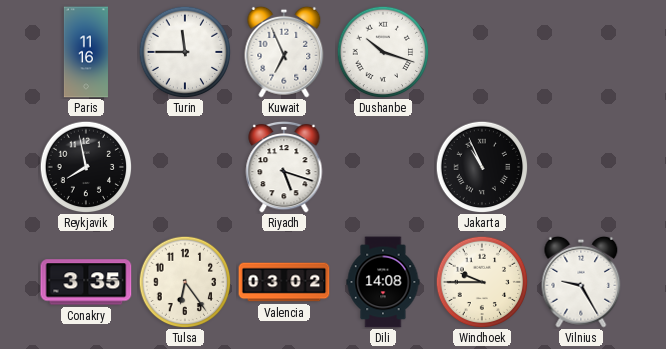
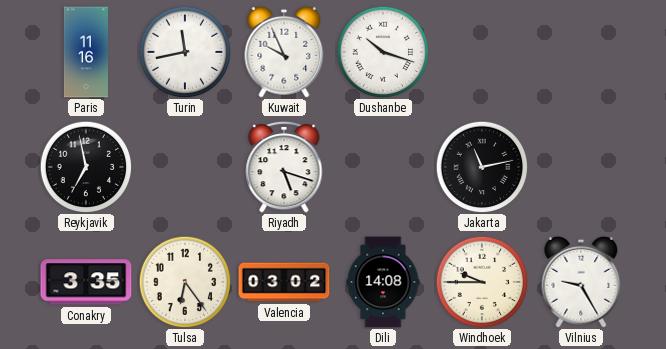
Turin: 11:45 -> 11:43
Kuwait: 6:56 -> 9:56
Reykjavik: 7:58 -> 6:58
Jakarta: 10:56 -> 11:13
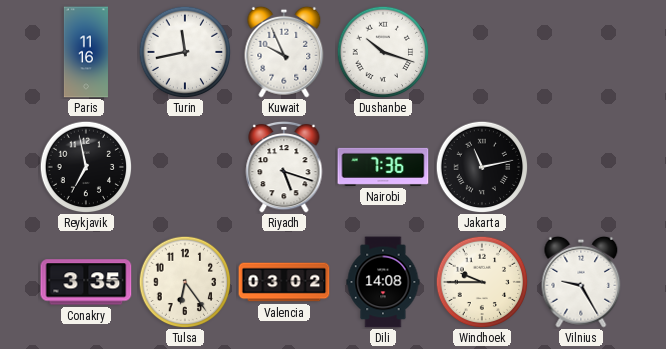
Nairobi: none -> 7:36
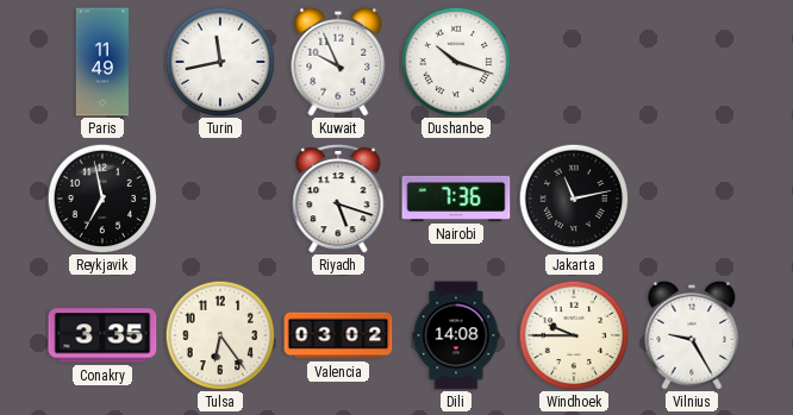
Paris: 11:16 -> 11:49
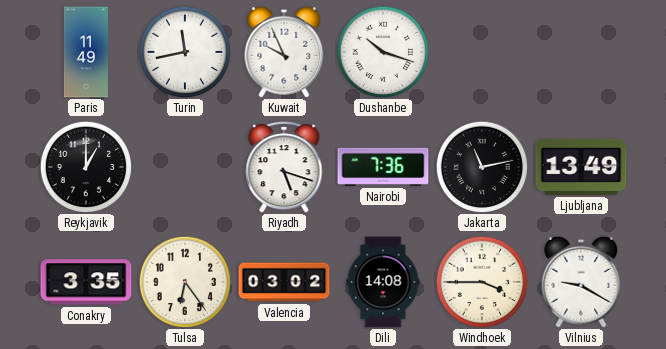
Reykjavik: 6:58 -> 1:00
Ljubljana: none -> 13:49
Windhoek: 9:45 -> 3:45
Vilnius: 9:25 -> 9:20
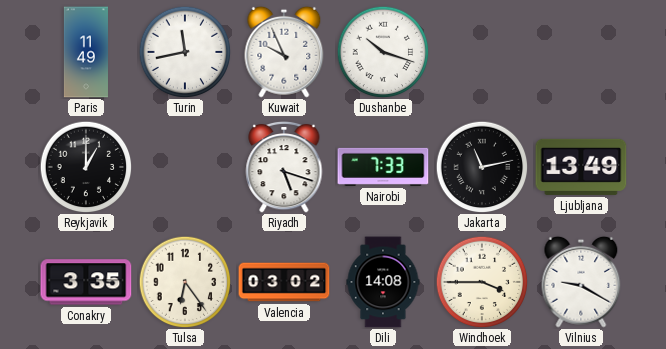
Nairobi: 7:36 -> 7:33
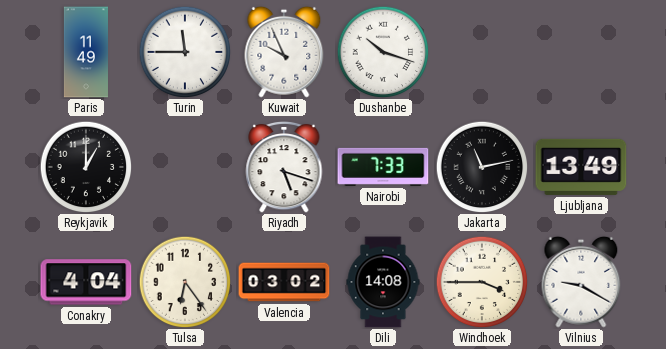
Turin: 11:43 -> 11:45
Conakry: 3:35 -> 4:04
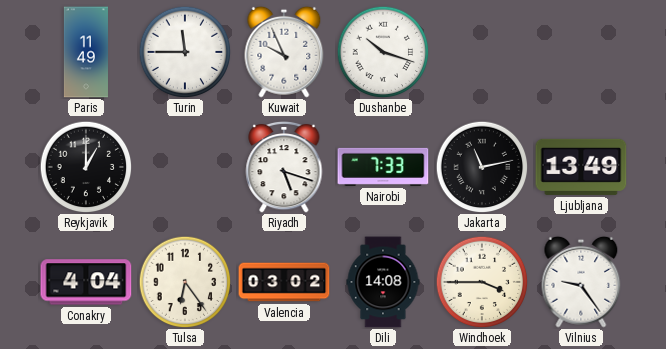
Vilnius: 9:20 -> 9:24
